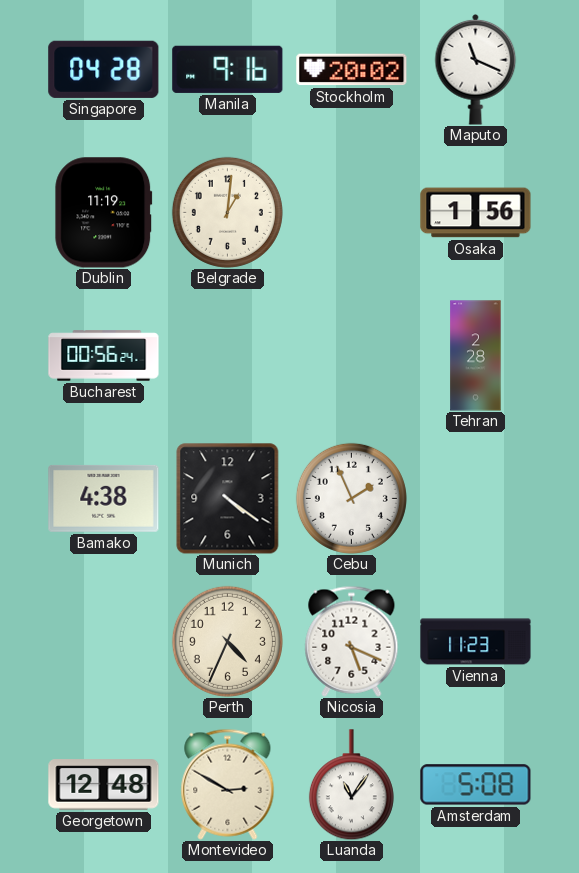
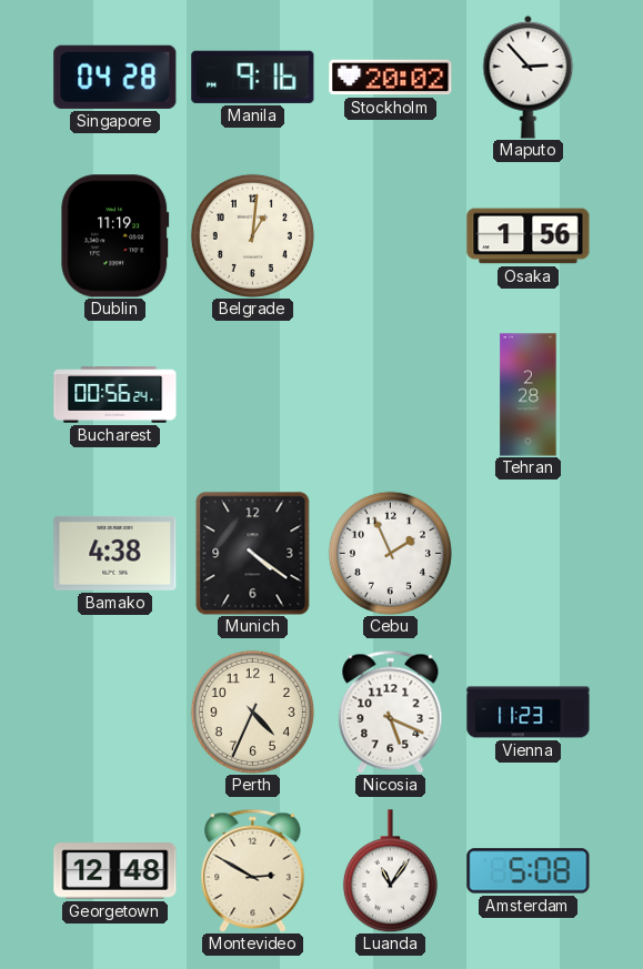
Maputo: 11:19 -> 2:53
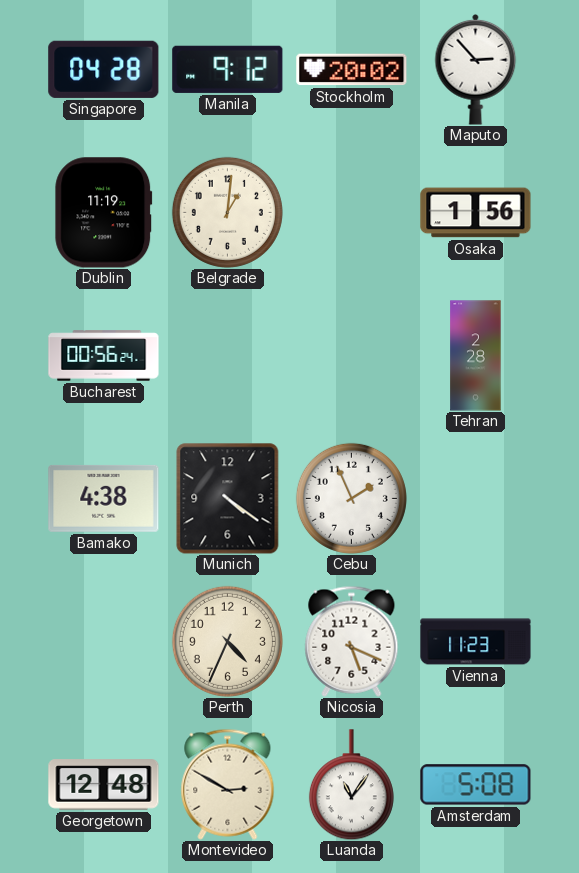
Manila: 9:16 -> 9:12
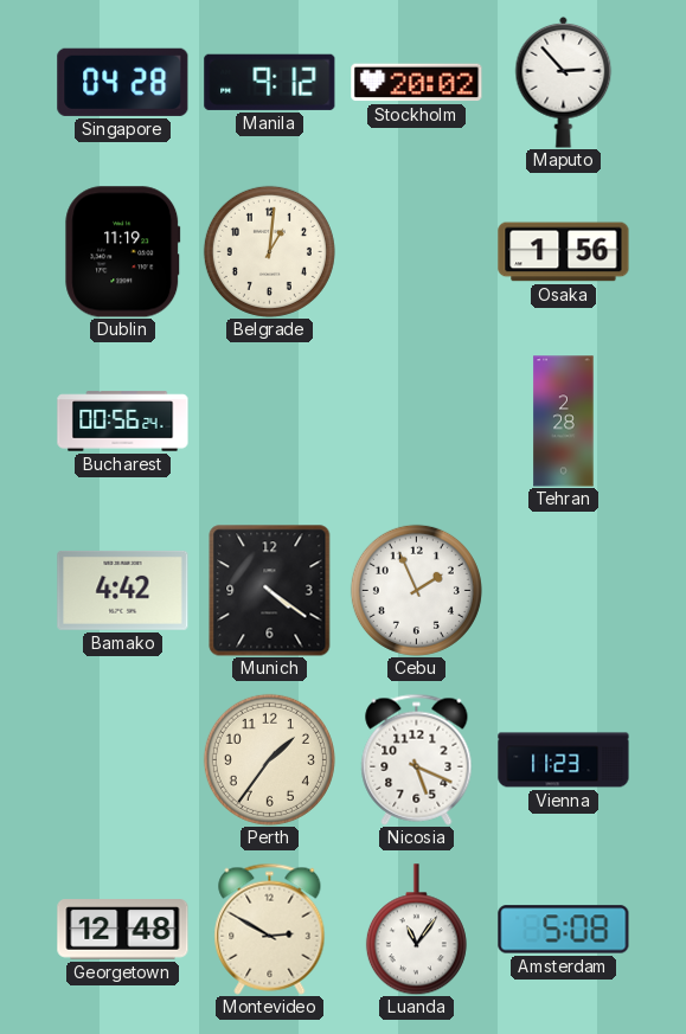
Bamako: 4:38 -> 4:42
Perth: 4:34 -> 1:36
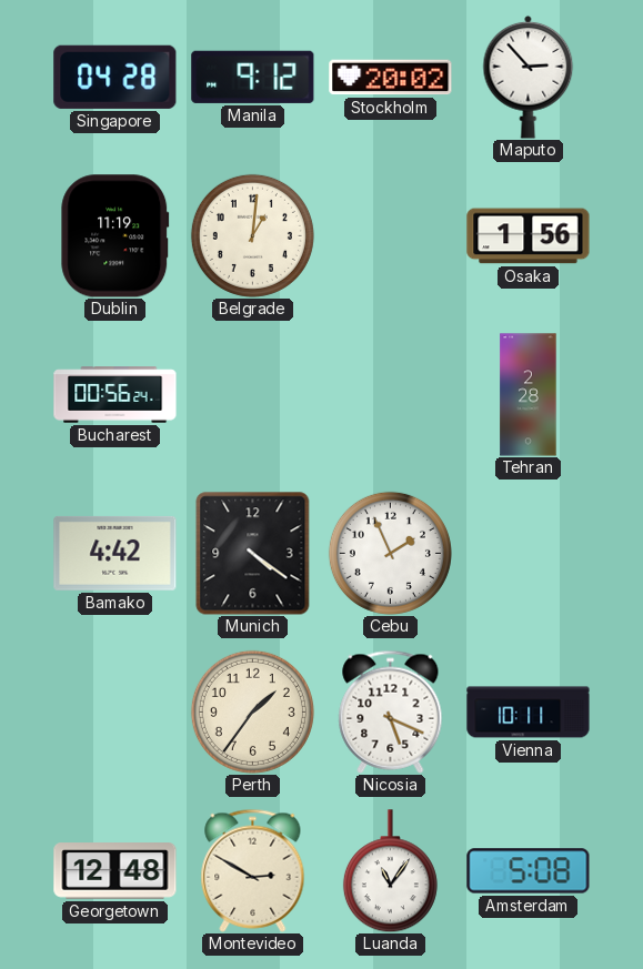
Vienna: 11:23 -> 10:11
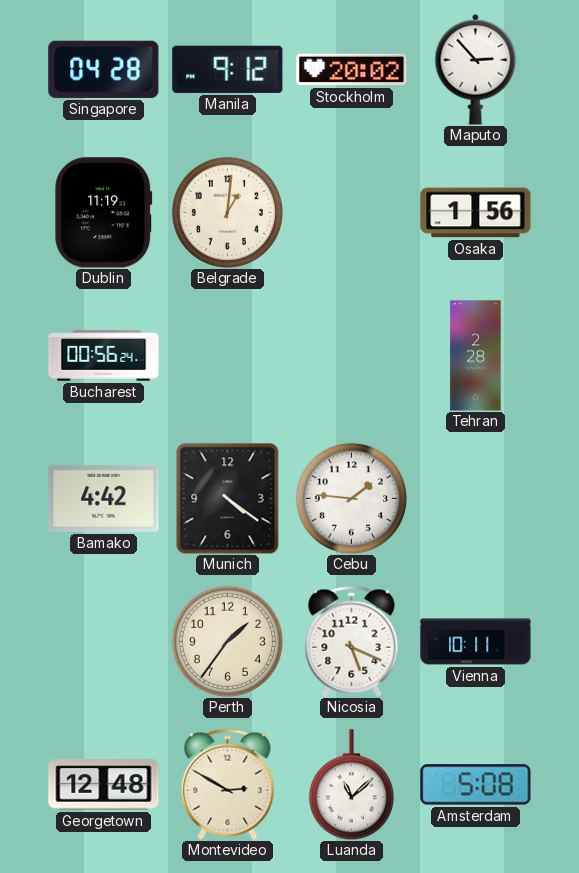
Cebu: 1:56 -> 1:46
Luanda: 11:06 -> 11:08
